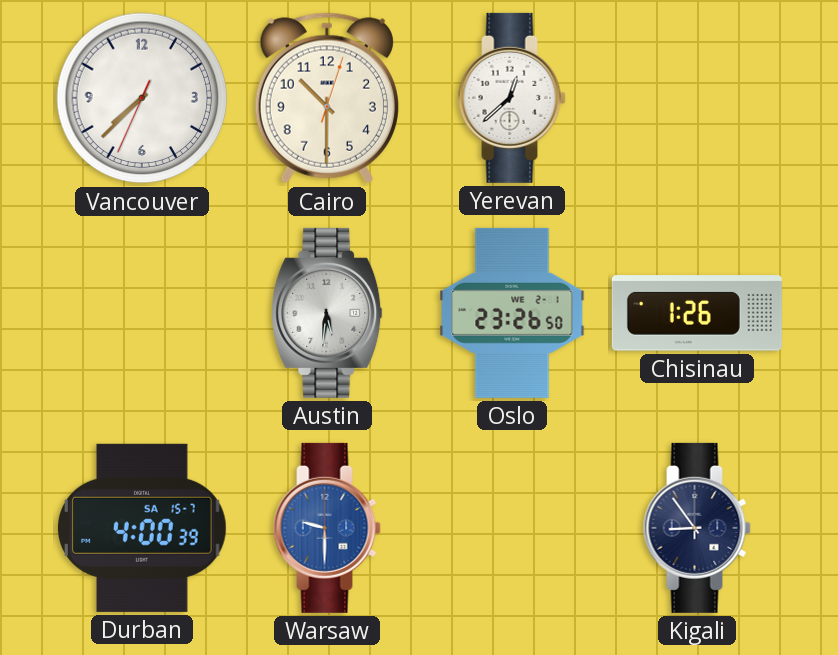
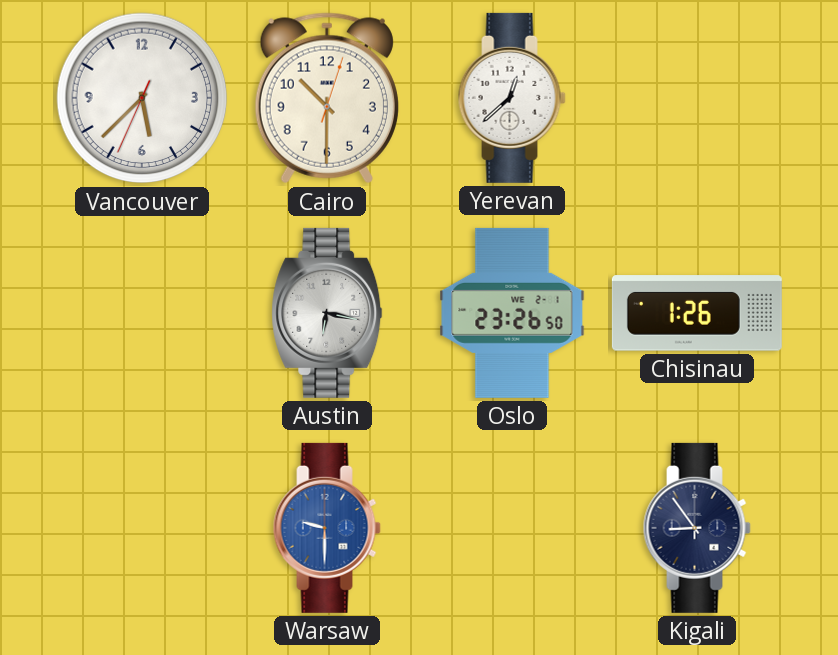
Vancouver: 7:37 -> 5:37
Austin: 5:31 -> 6:17
Durban: 4:00 -> none
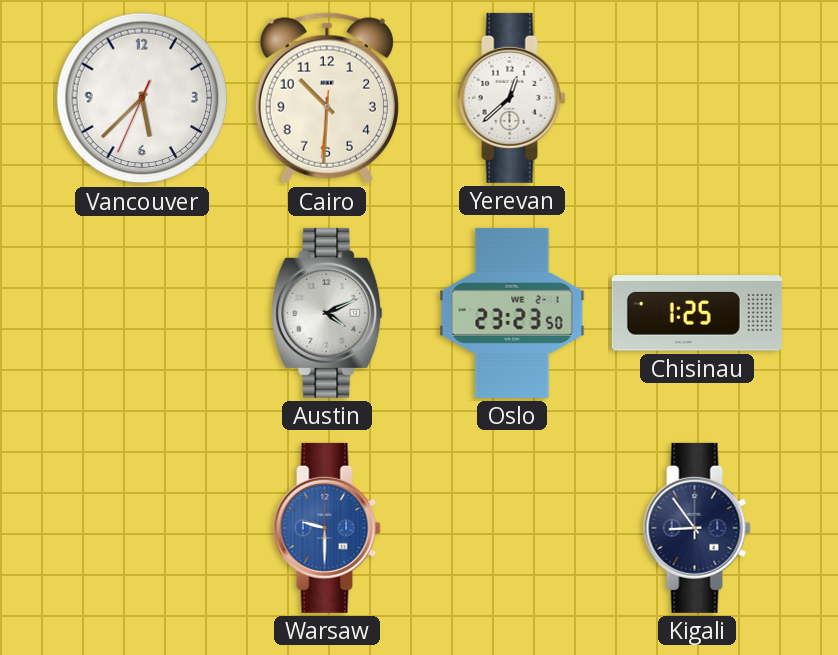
Cairo: 10:30:03 -> 10:30:31
Austin: 6:17 -> 4:11
Oslo: 23:26 -> 23:23
Chisinau: 1:26 -> 1:25
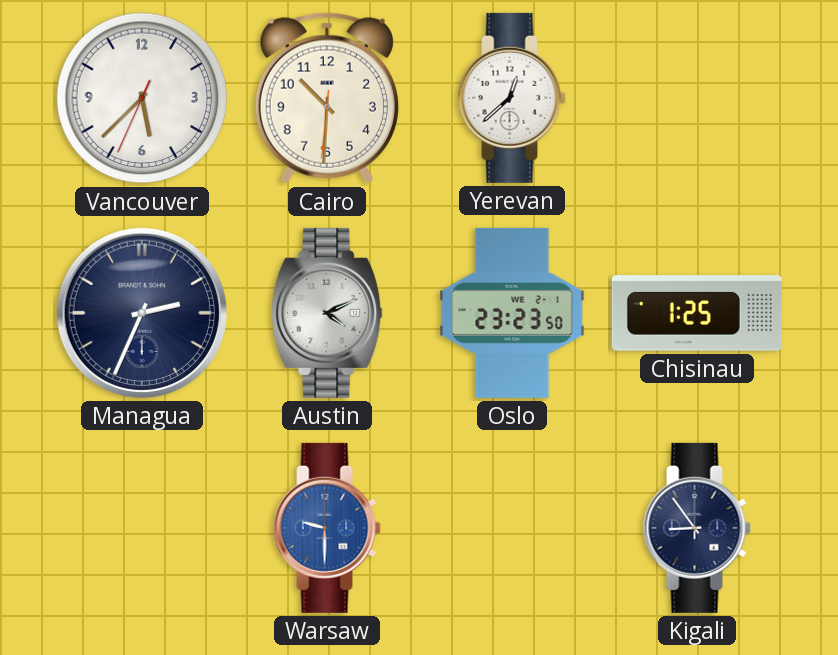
Managua: none -> 2:34
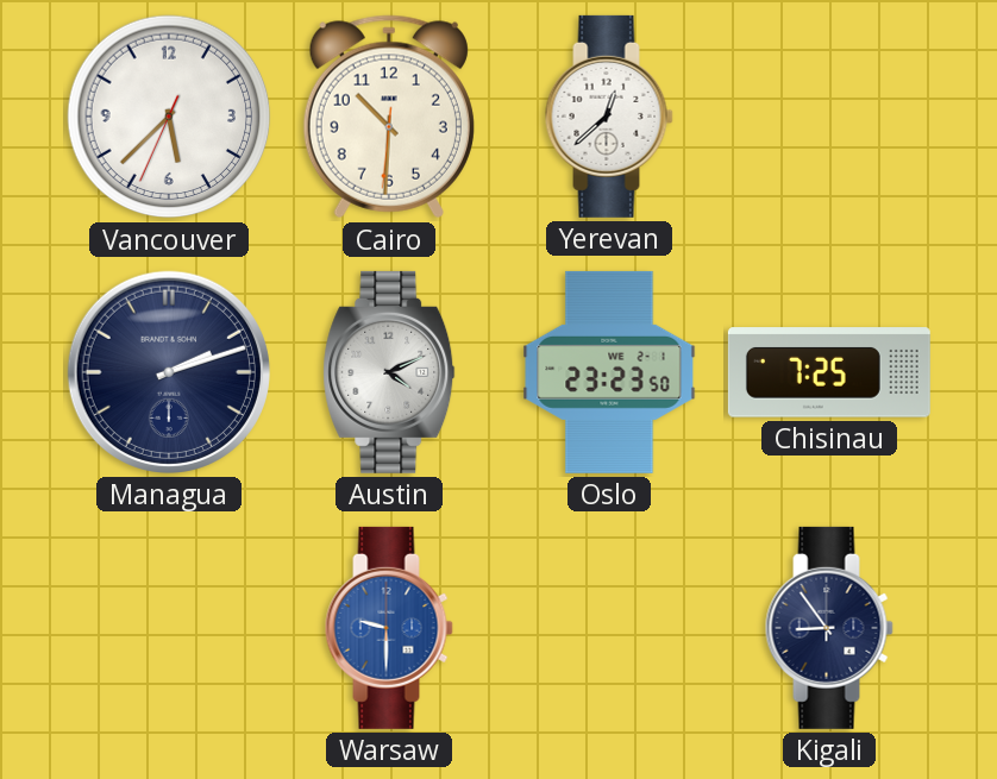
Managua: 2:34 -> 2:12
Chisinau: 1:25 -> 7:25
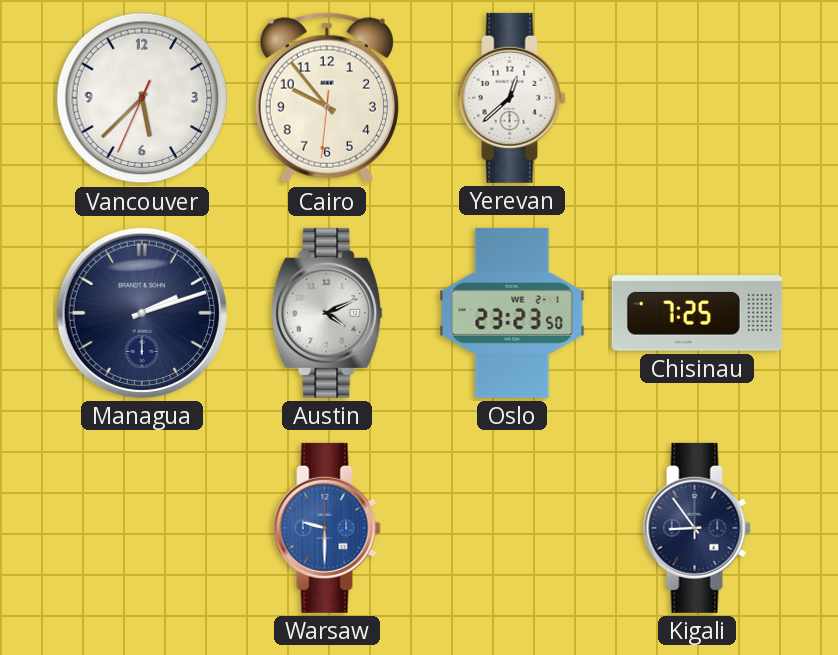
Cairo: 10:30 -> 9:53
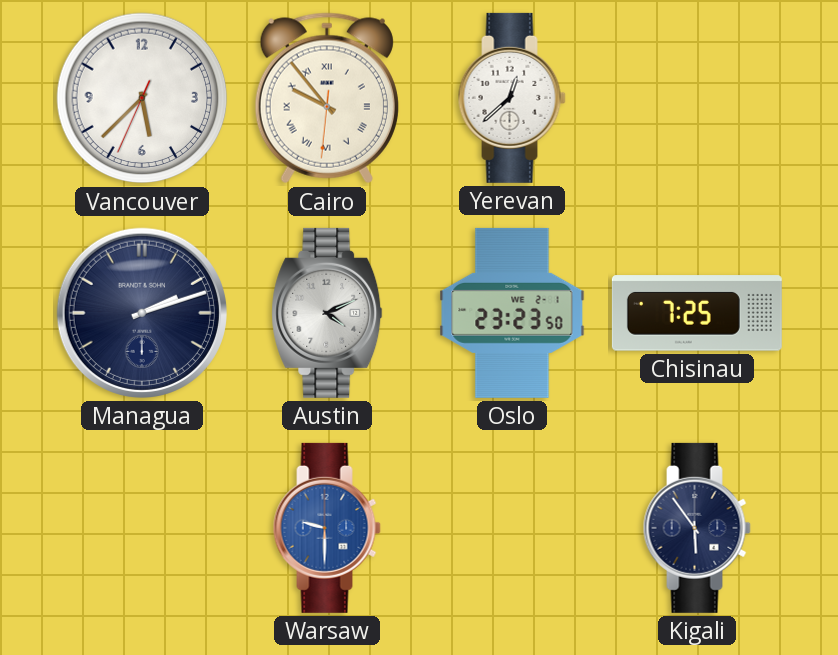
Cairo numerals: Arabic -> Roman
Kigali: 8:54 -> 5:54
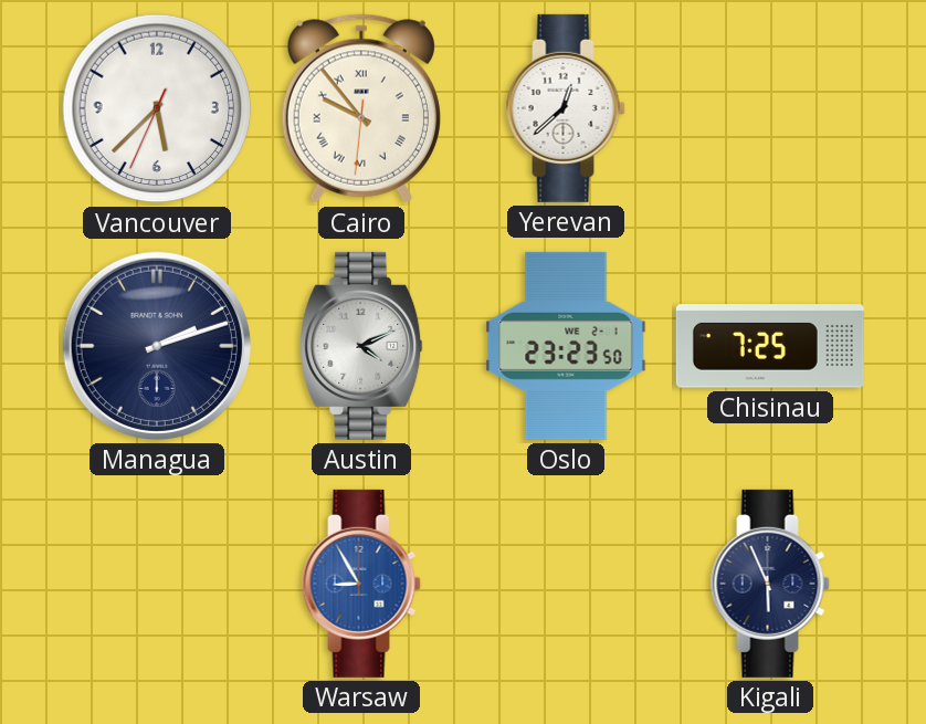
Warsaw: 9:30 -> 8:55
Kigali: 5:54 -> 5:56
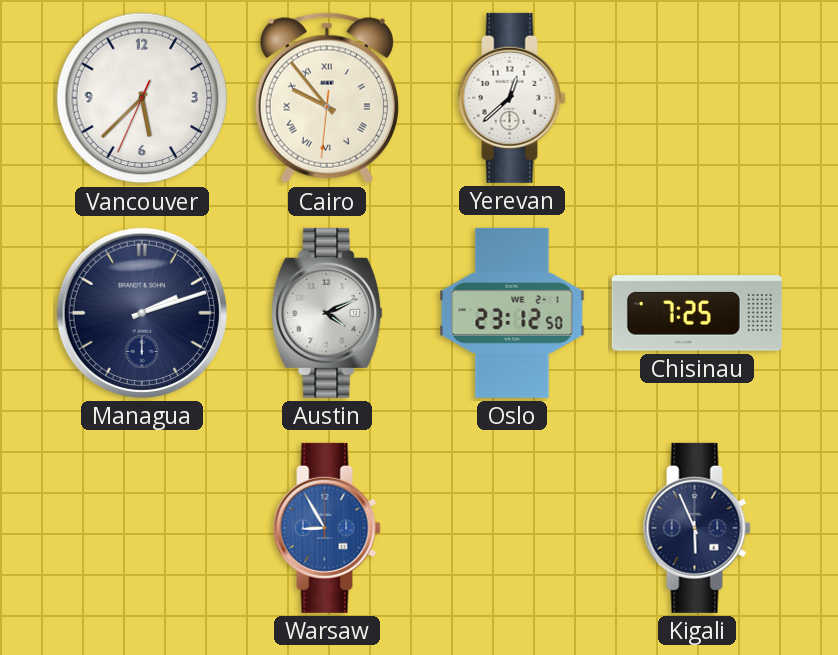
Oslo: 23:23 -> 23:12
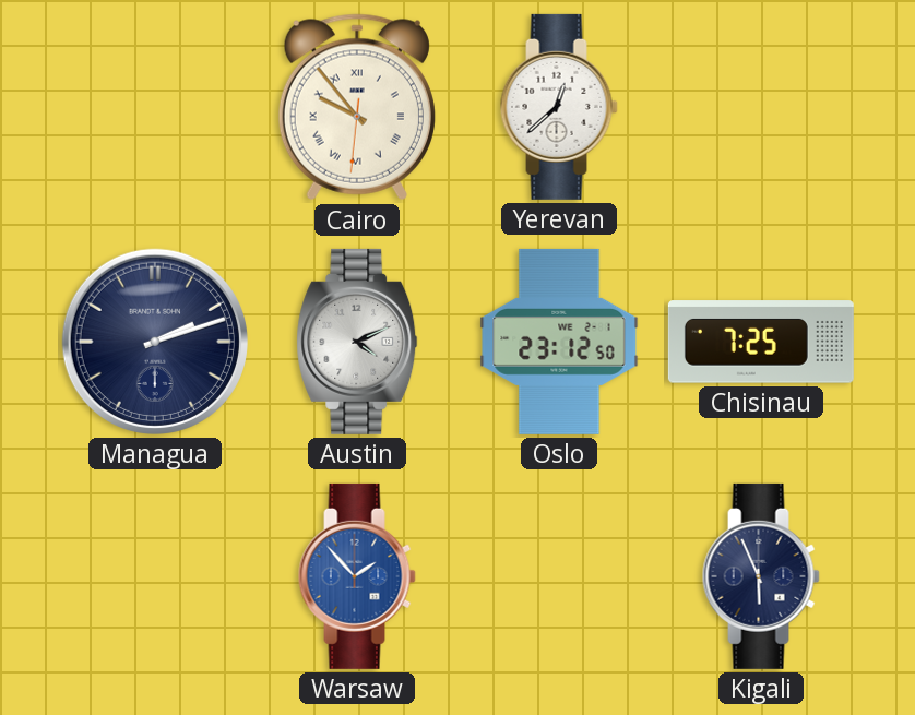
Vancouver: 5:37 -> none
Warsaw: 8:55 -> 1:53
